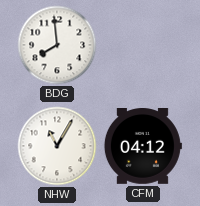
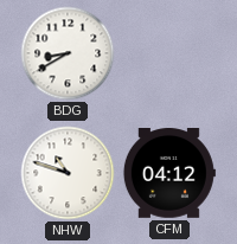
BDG: 7:59 -> 8:40
NHW: 11:05 -> 10:48
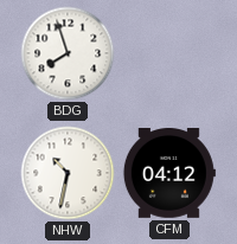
BDG: 8:40 -> 7:57
NHW: 10:48 -> 10:32
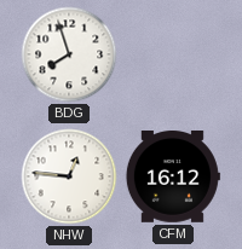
NHW: 10:32 -> 12:46
CFM: 04:12 -> 16:12
